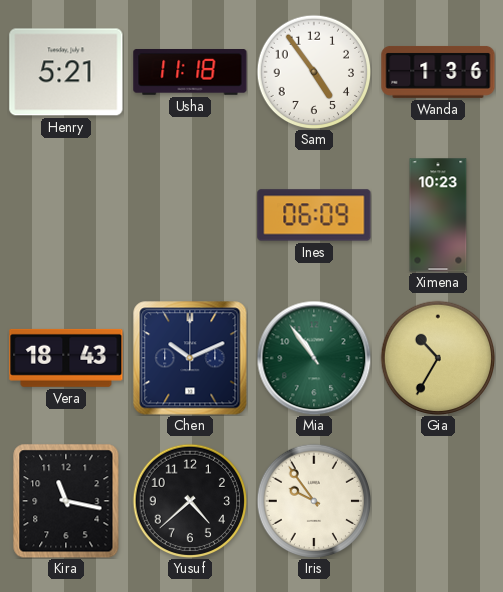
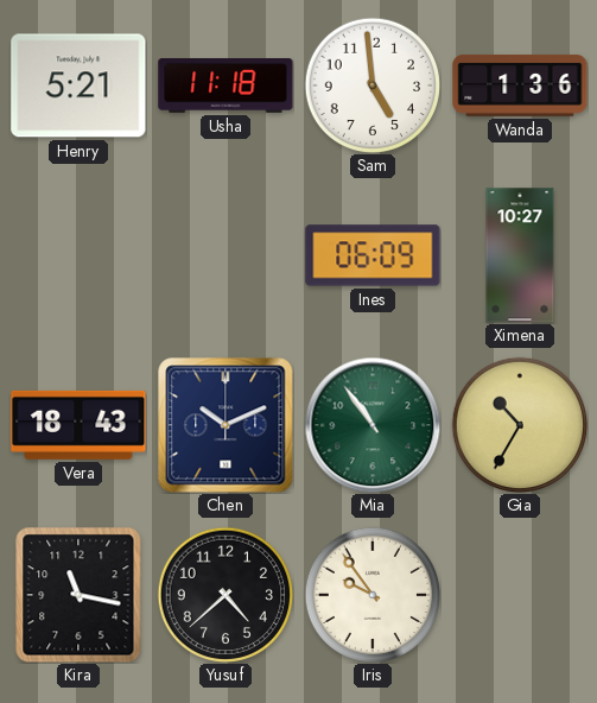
Sam: 4:54 -> 4:59
Ximena: 10:23 -> 10:27
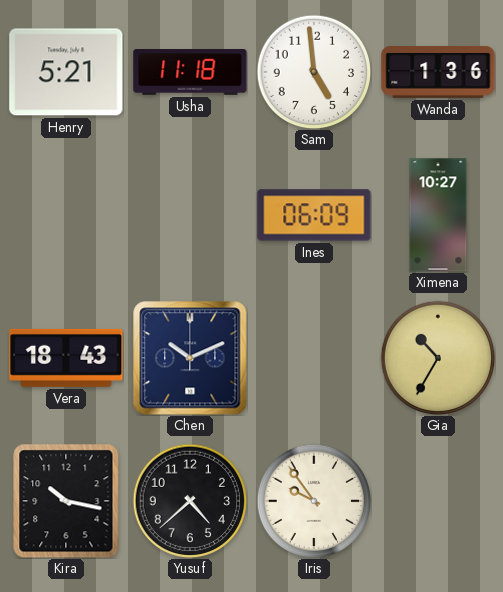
Mia: 10:54 -> none
Kira: 11:17 -> 10:17
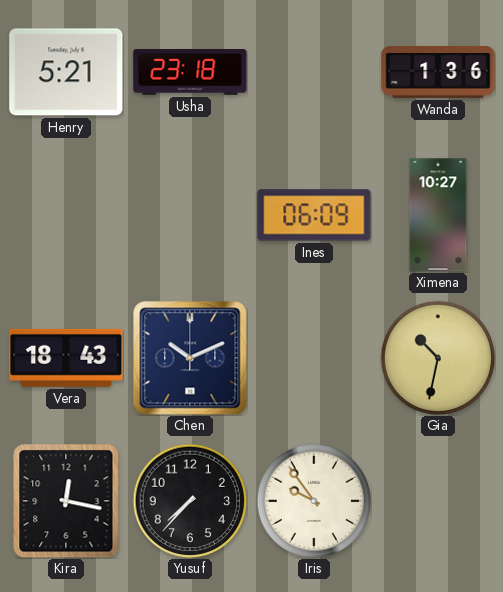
Usha: 11:18 -> 23:18
Sam: 4:59 -> none
Gia: 10:35 -> 10:32
Kira: 10:17 -> 12:17
Yusuf: 4:38 -> 7:37
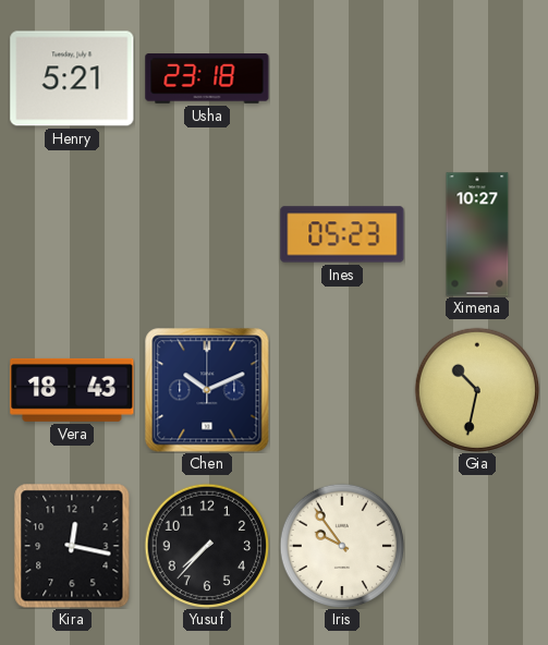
Wanda: 1:36 -> none
Ines: 06:09 -> 05:23
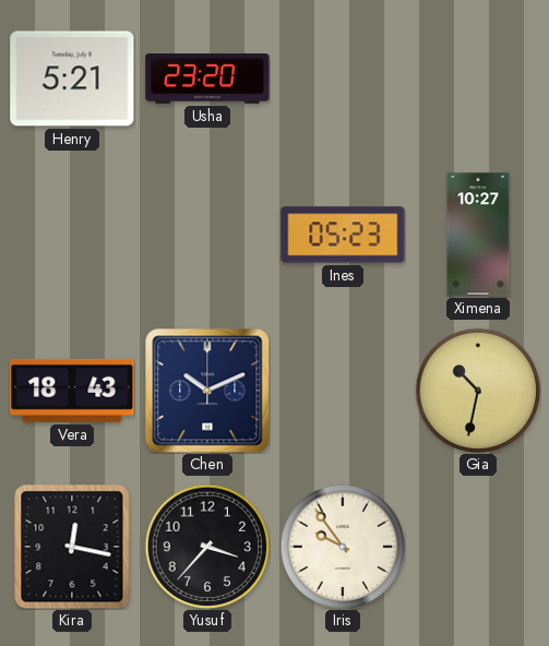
Usha: 23:18 -> 23:20
Yusuf: 7:37 -> 3:37
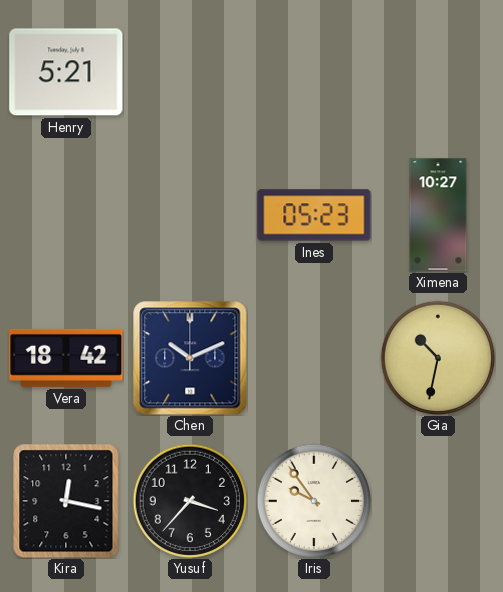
Usha: 23:20 -> none
Vera: 18:43 -> 18:42
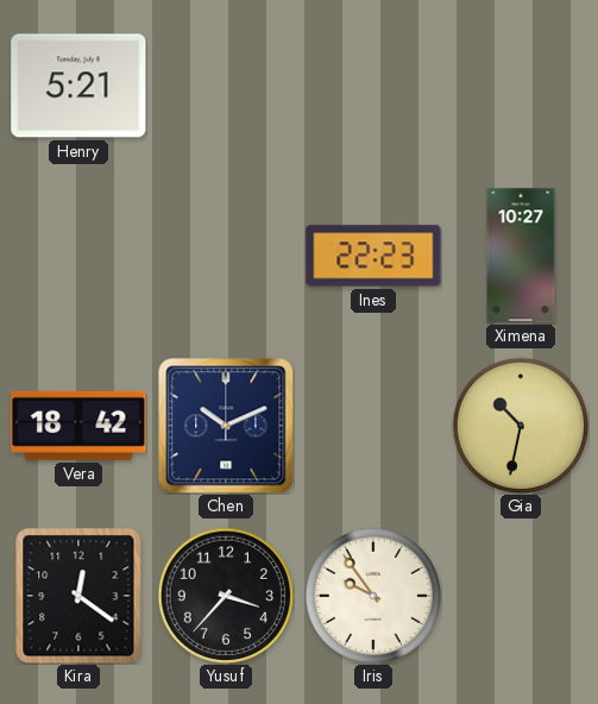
Ines: 05:23 -> 22:23
Kira: 12:17 -> 12:21
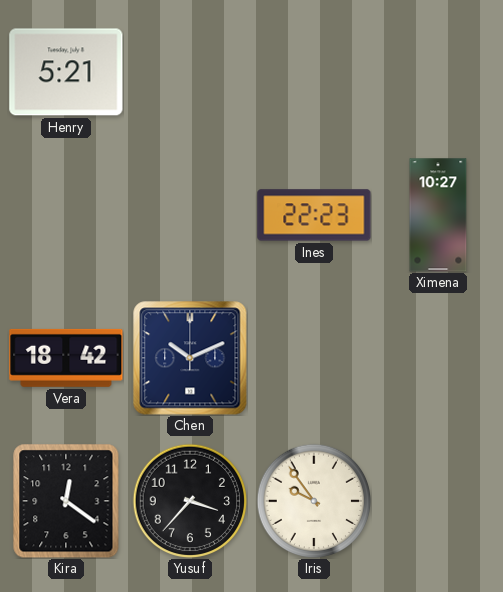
Gia: 10:32 -> none
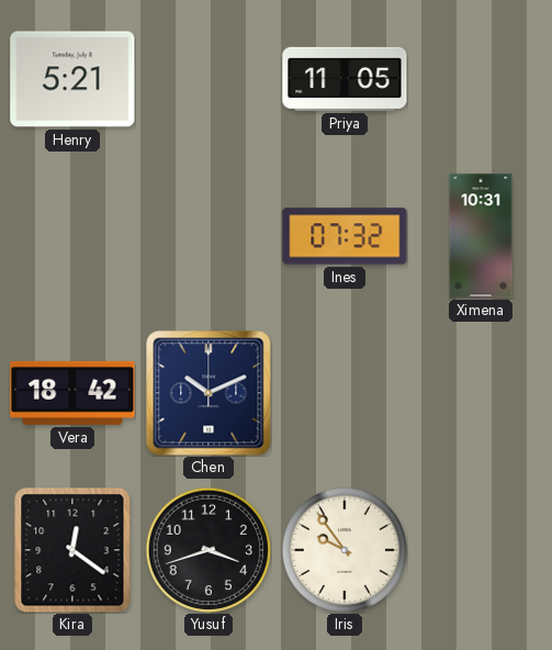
Priya: none -> 11:05
Ines: 22:23 -> 07:32
Ximena: 10:27 -> 10:31
Yusuf: 3:37 -> 3:42
